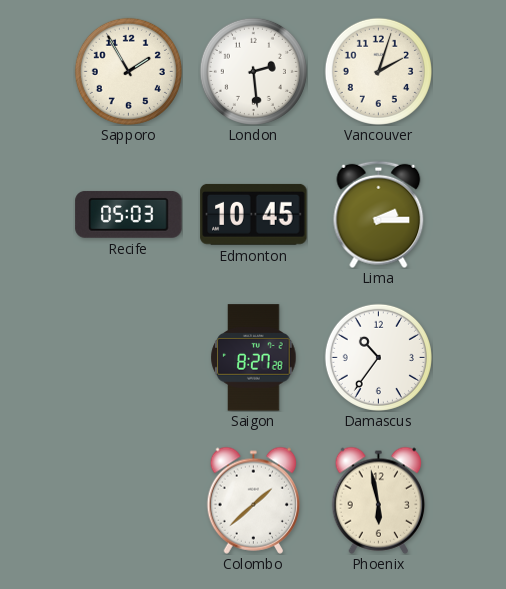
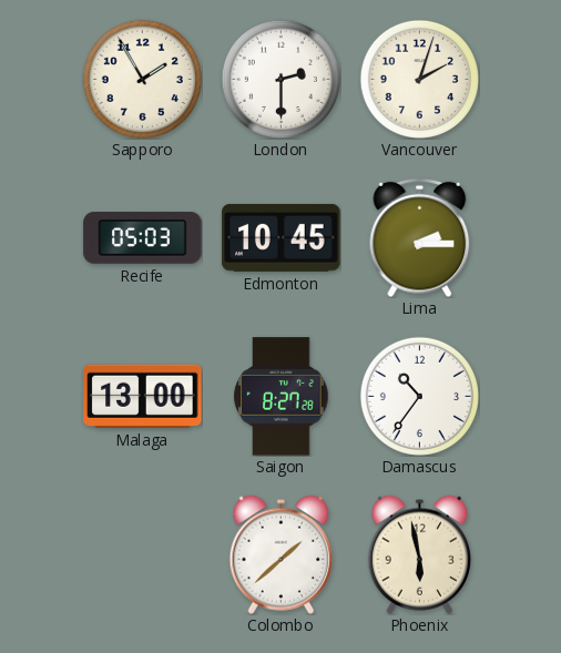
London: 2:29 -> 2:30
Malaga: none -> 13:00
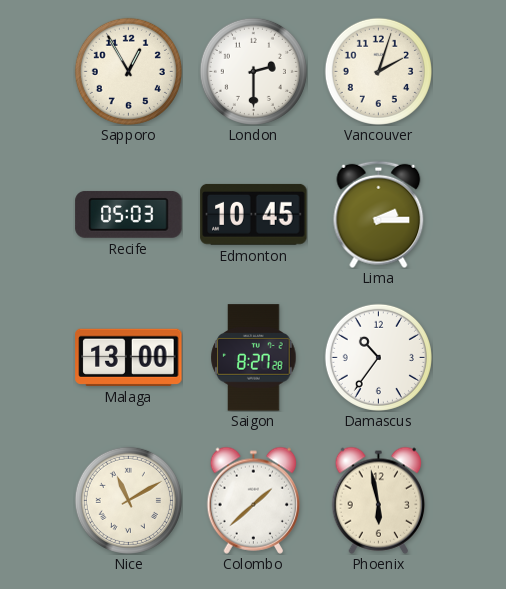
Sapporo: 1:55 -> 12:55
Nice: none -> 11:10
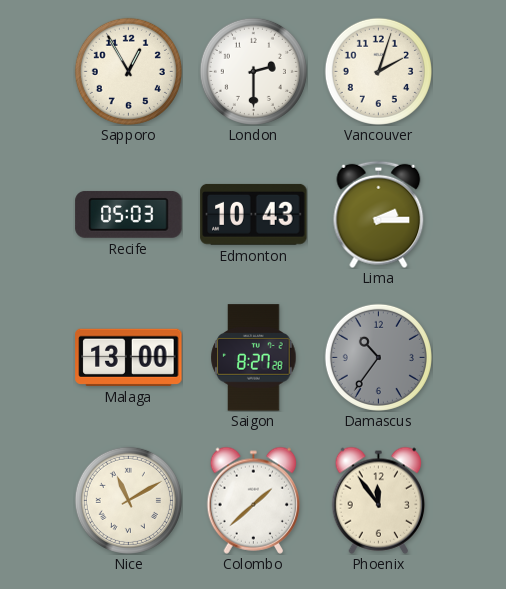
Edmonton: 10:45 -> 10:43
Damascus dial: white -> grey
Phoenix: 5:58 -> 11:54
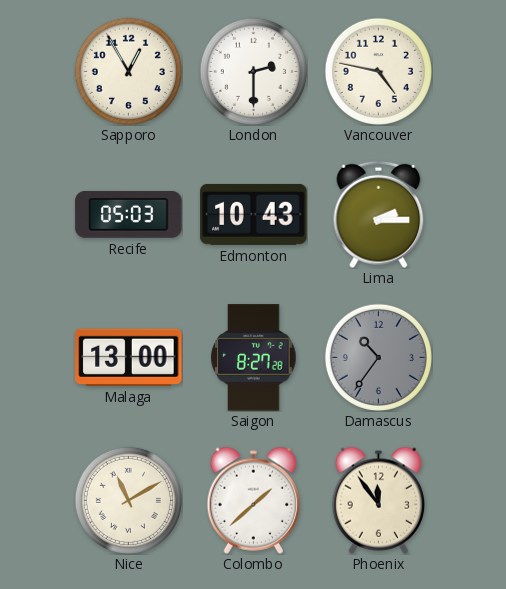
Vancouver: 2:03 -> 4:47
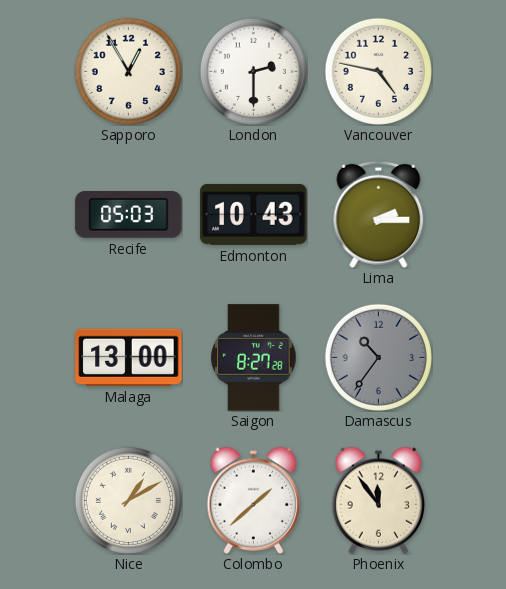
Nice: 11:10 -> 1:10
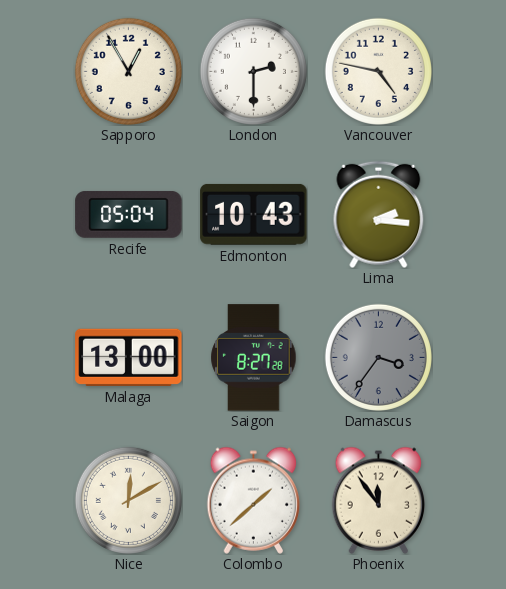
Recife: 05:03 -> 05:04
Lima: 2:15 -> 2:16
Damascus: 10:36 -> 3:36
Nice: 1:10 -> 12:10
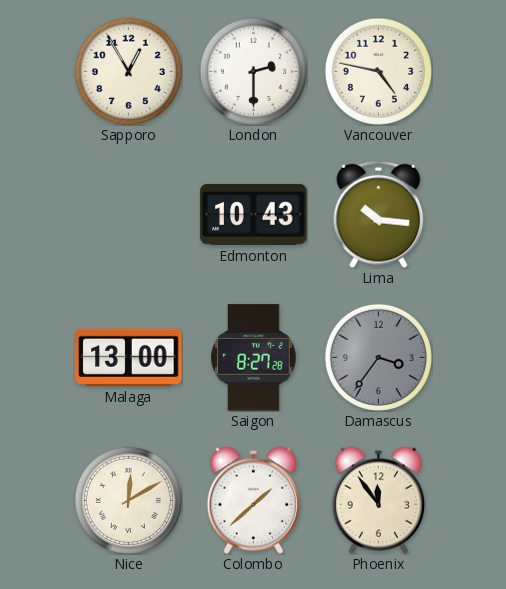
Recife: 05:04 -> none
Lima: 2:16 -> 10:16
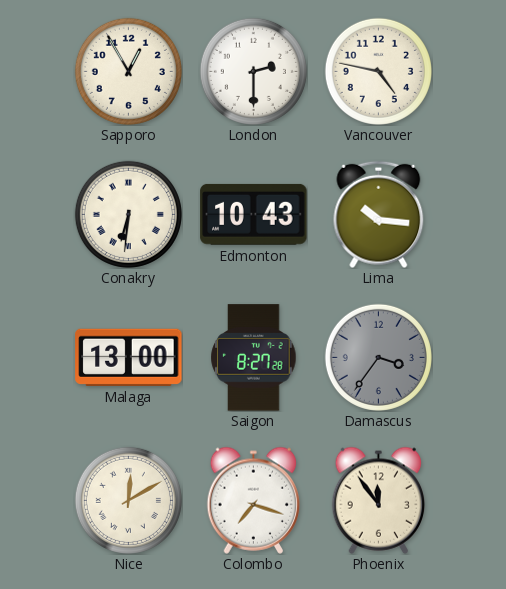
Conakry: none -> 6:31
Colombo: 1:38 -> 7:18
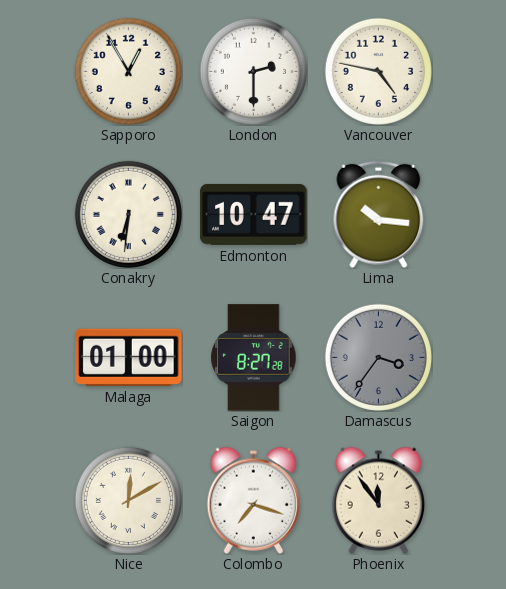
Edmonton: 10:43 -> 10:47
Malaga: 13:00 -> 01:00
